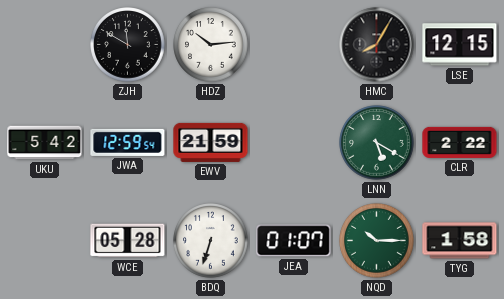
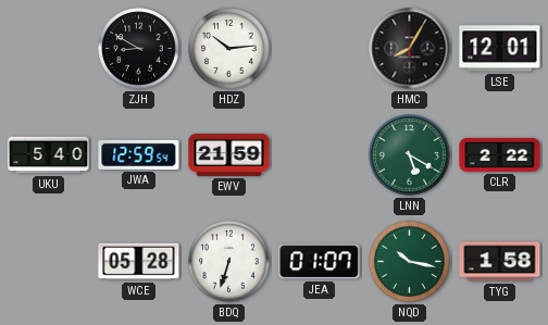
ZJH: 11:50 -> 8:50
LSE: 12:15 -> 12:01
UKU: 5:42 -> 5:40
NQD: 10:15 -> 10:17
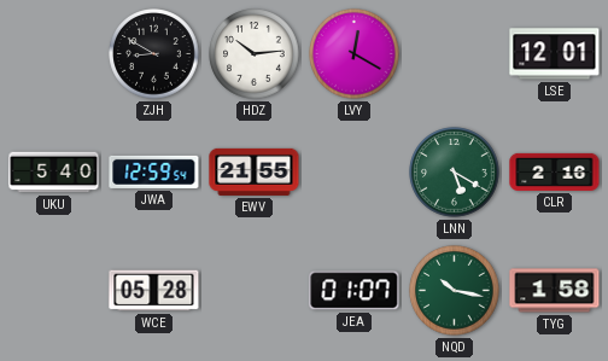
LVY: none -> 12:20
HMC: 8:05 -> none
EWV: 21:59 -> 21:55
CLR: 2:22 -> 2:16
BDQ: 6:33 -> none
